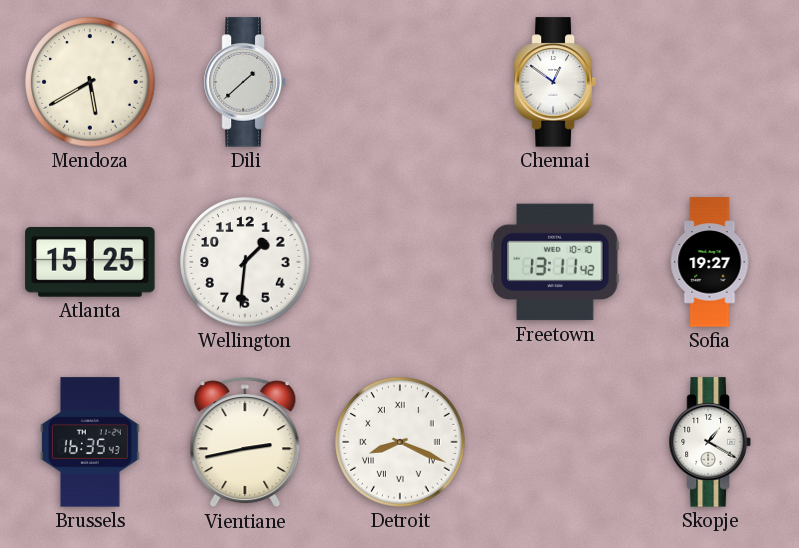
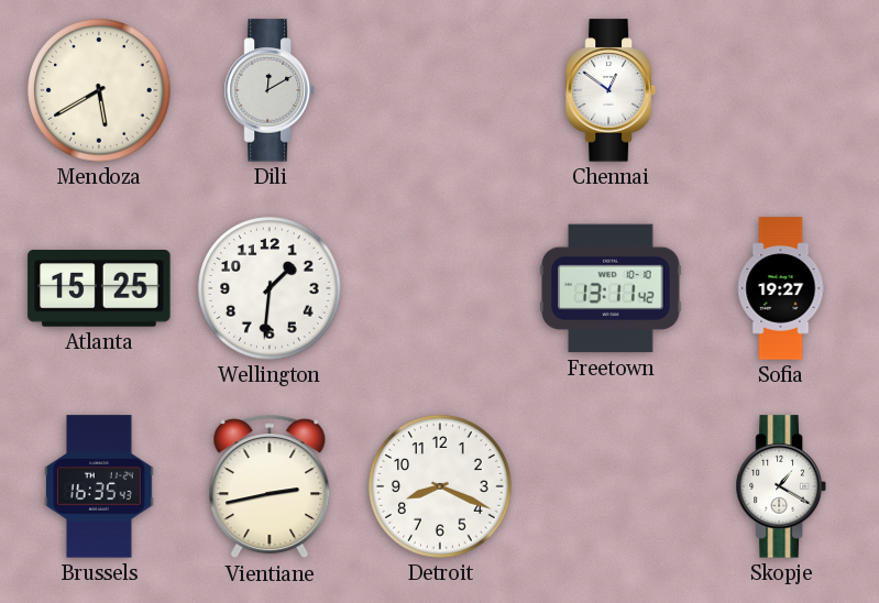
Dili: 1:38 -> 12:10
Detroit numerals: Roman -> Arabic
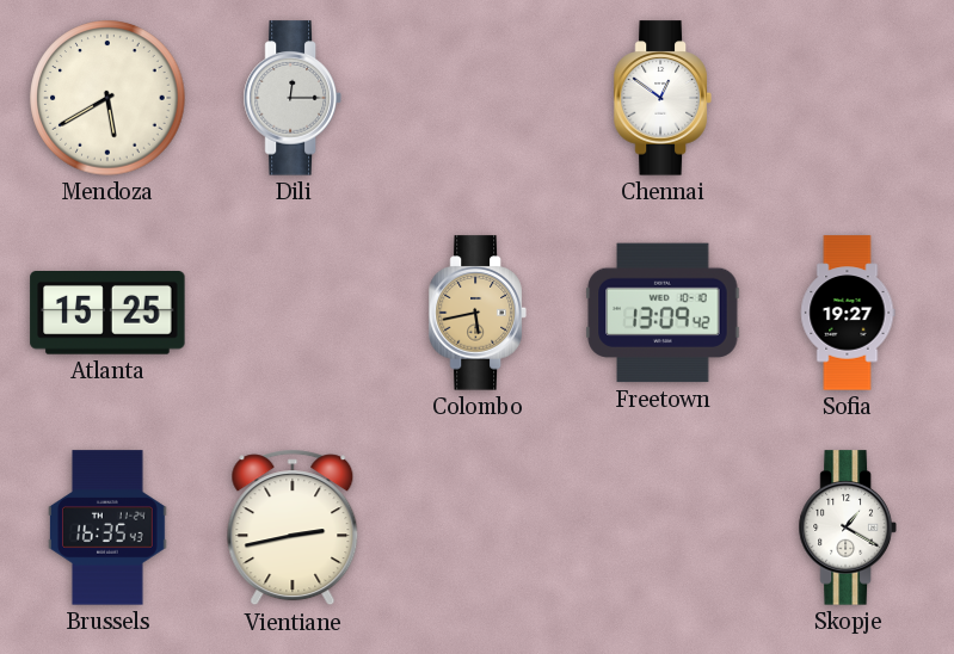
Dili: 12:10 -> 12:15
Wellington: 1:31 -> none
Colombo: none -> 5:43
Freetown: 13:11 -> 13:09
Detroit: 8:19 -> none
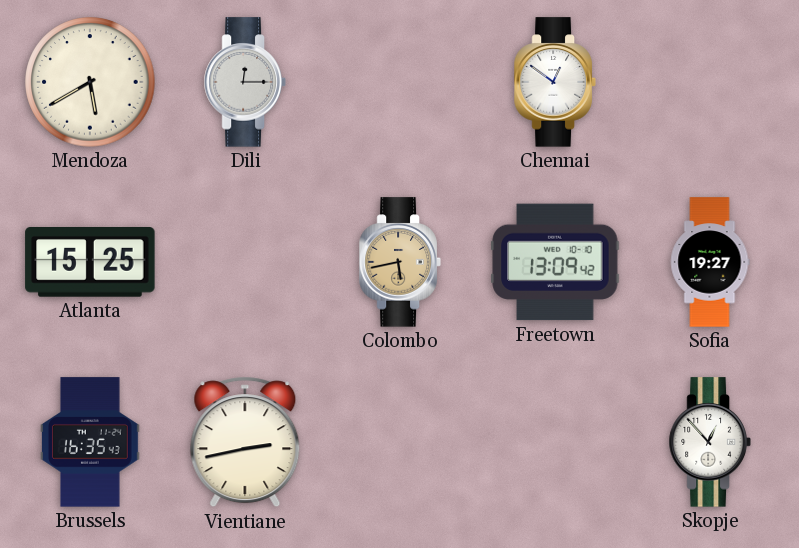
Skopje: 1:20 -> 12:53
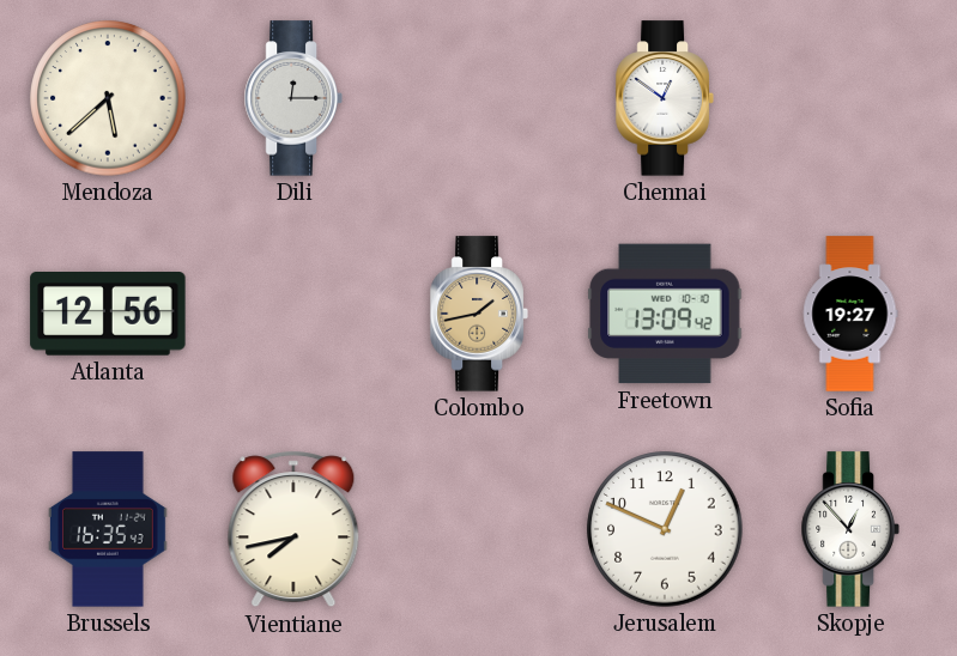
Mendoza: 5:40 -> 5:38
Atlanta: 15:25 -> 12:56
Colombo: 5:43 -> 1:43
Vientiane: 2:43 -> 7:43
Jerusalem: none -> 12:49
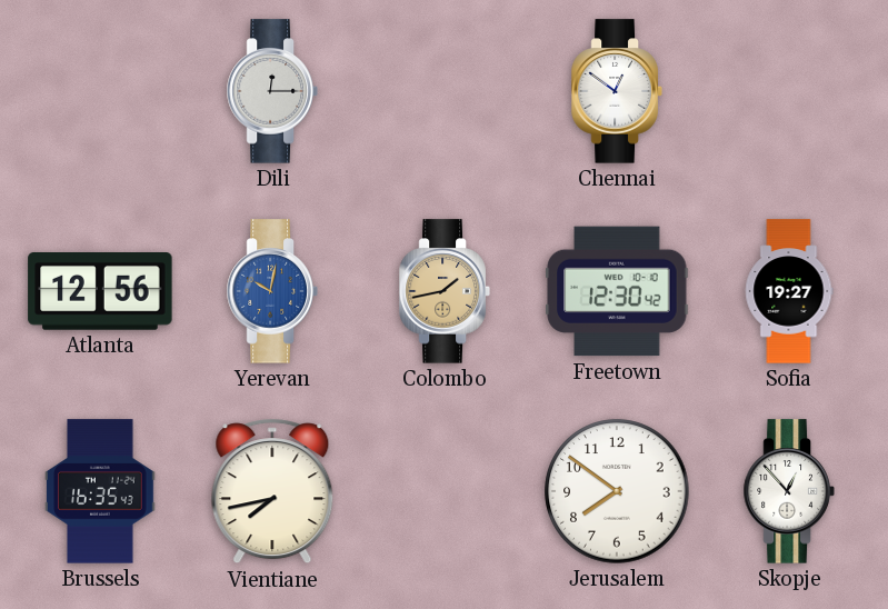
Mendoza: 5:38 -> none
Yerevan: none -> 10:02
Freetown: 13:09 -> 12:30
Jerusalem: 12:49 -> 7:51
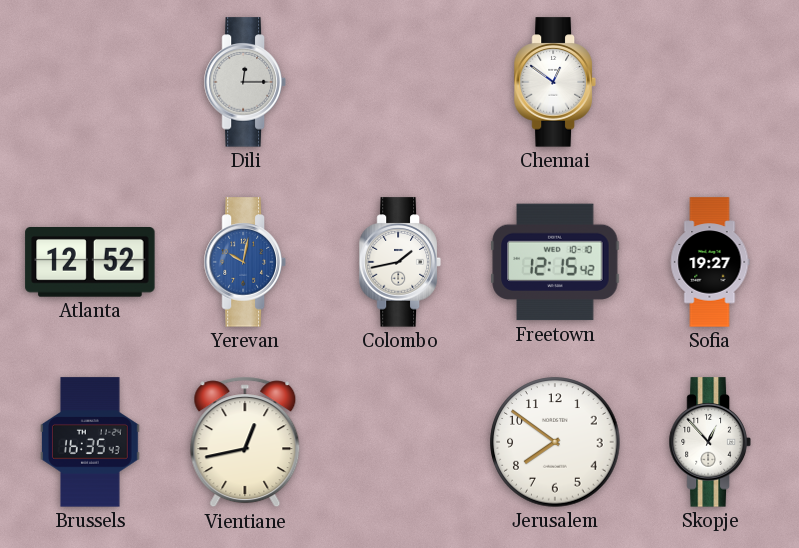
Atlanta: 12:56 -> 12:52
Colombo dial: champagne -> white
Freetown: 12:30 -> 12:15
Vientiane: 7:43 -> 12:43
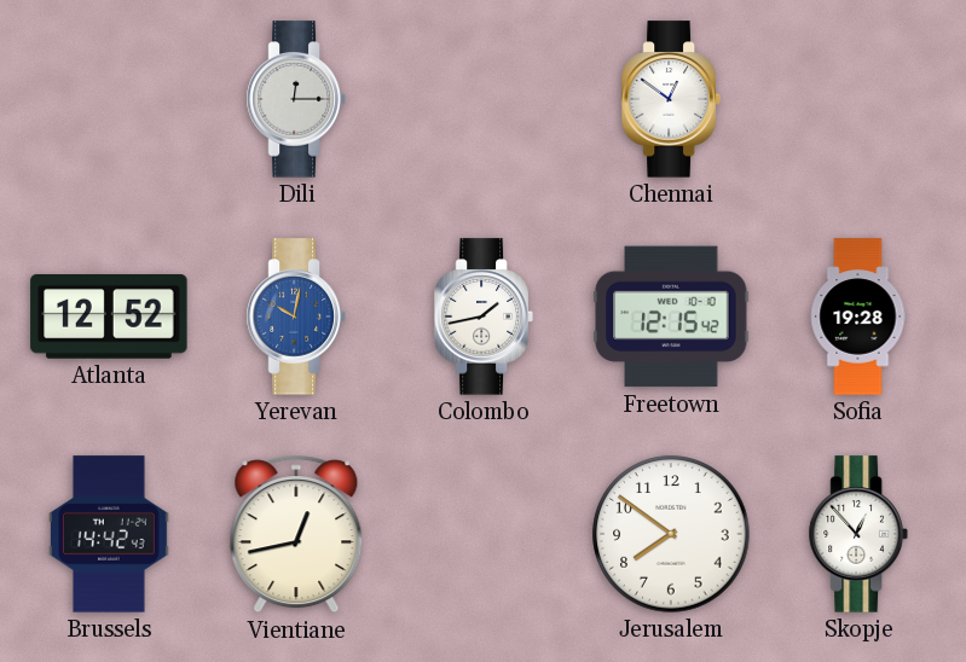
Sofia: 19:27 -> 19:28
Brussels: 16:35 -> 14:42
